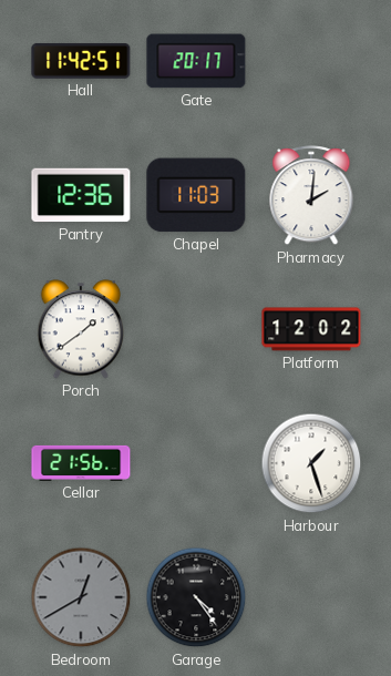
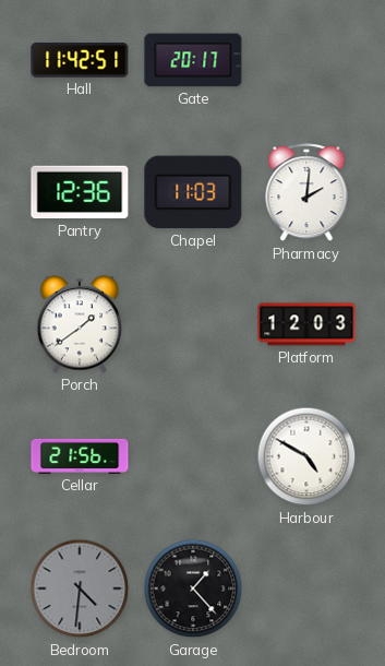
Platform: 12:02 -> 12:03
Harbour: 1:27 -> 4:50
Bedroom: 12:40 -> 4:31
Garage: 4:24 -> 1:23
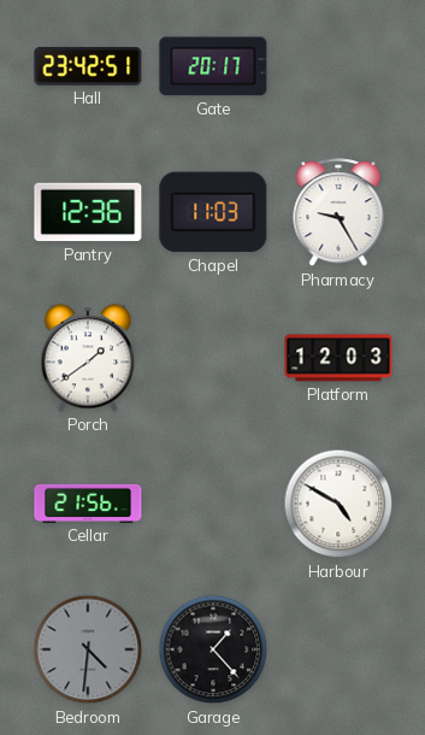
Hall: 11:42 -> 23:42
Pharmacy: 2:01 -> 9:25
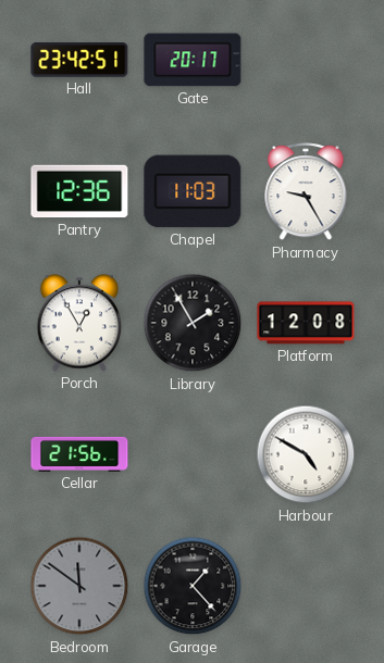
Porch: 1:39 -> 12:55
Library: none -> 1:55
Platform: 12:03 -> 12:08
Bedroom: 4:31 -> 11:51
